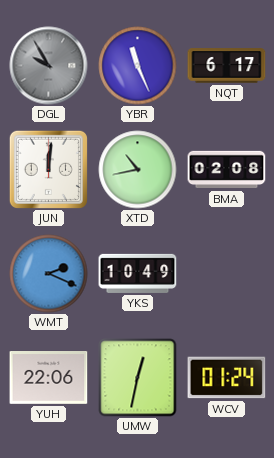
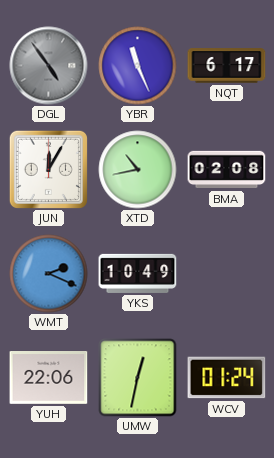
DGL: 9:55 -> 4:54
JUN: 12:01 -> 12:05
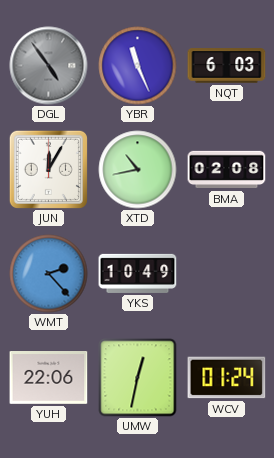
NQT: 6:17 -> 6:03
WMT: 2:19 -> 2:23
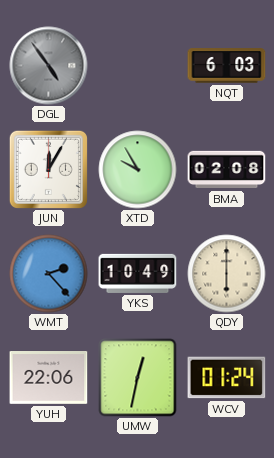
YBR: 11:26 -> none
XTD: 10:43 -> 9:55
QDY: none -> 6:00
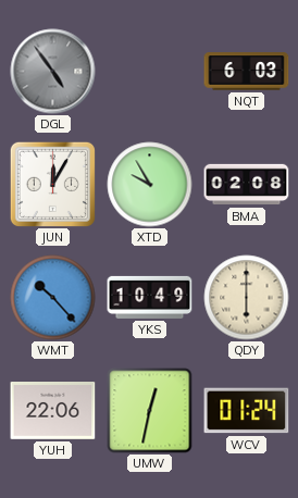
WMT: 2:23 -> 10:23
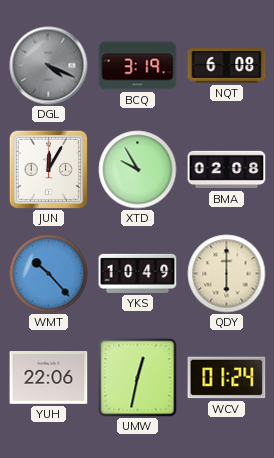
DGL: 4:54 -> 4:19
BCQ: none -> 3:19
NQT: 6:03 -> 6:08
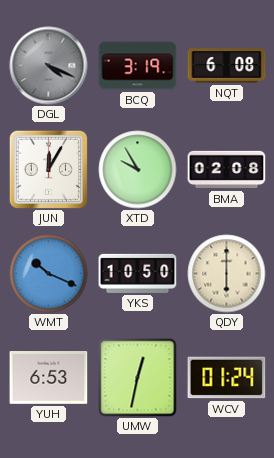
WMT: 10:23 -> 10:19
YKS: 10:49 -> 10:50
YUH: 22:06 -> 6:53
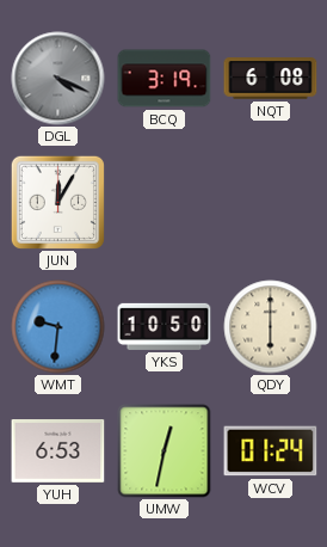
XTD: 9:55 -> none
BMA: 02:08 -> none
WMT: 10:19 -> 9:31
